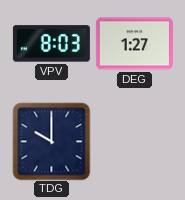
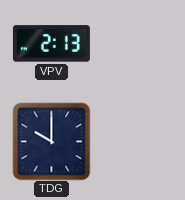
VPV: 8:03 -> 2:13
DEG: 1:27 -> none
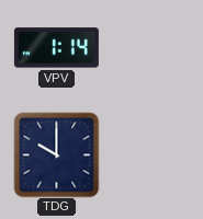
VPV: 2:13 -> 1:14
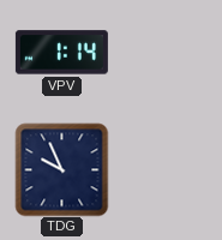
TDG: 10:00 -> 9:56
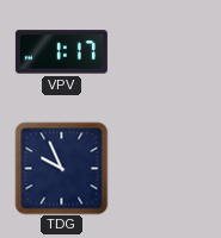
VPV: 1:14 -> 1:17
